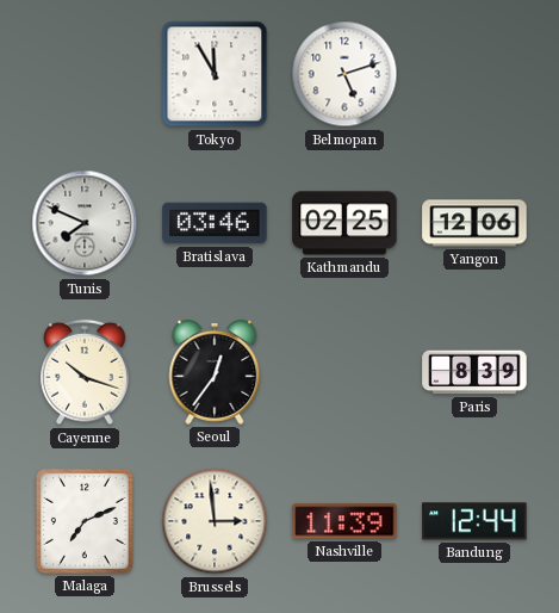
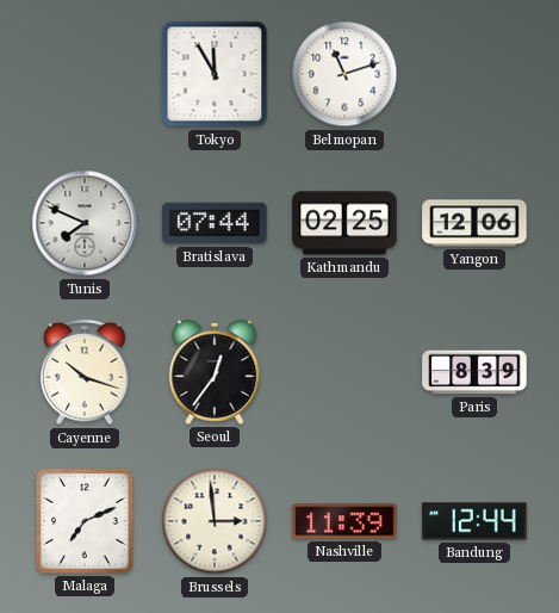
Belmopan: 5:12 -> 11:12
Bratislava: 03:46 -> 07:44
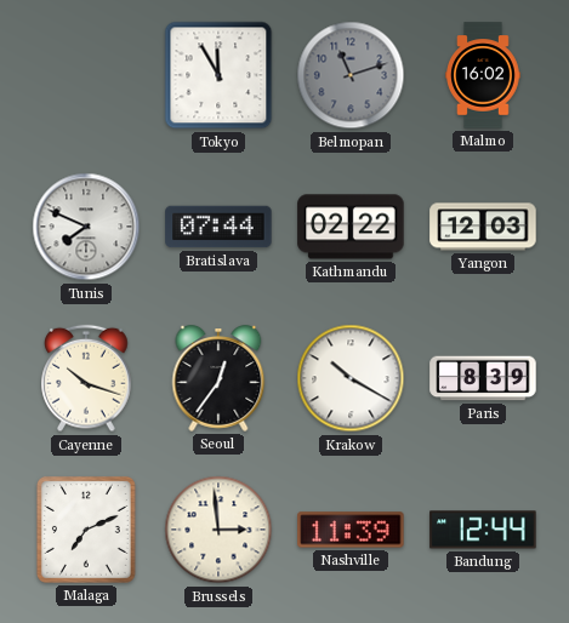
Belmopan dial: white -> grey
Malmo: none -> 16:02
Kathmandu: 02:25 -> 02:22
Yangon: 12:06 -> 12:03
Krakow: none -> 10:20
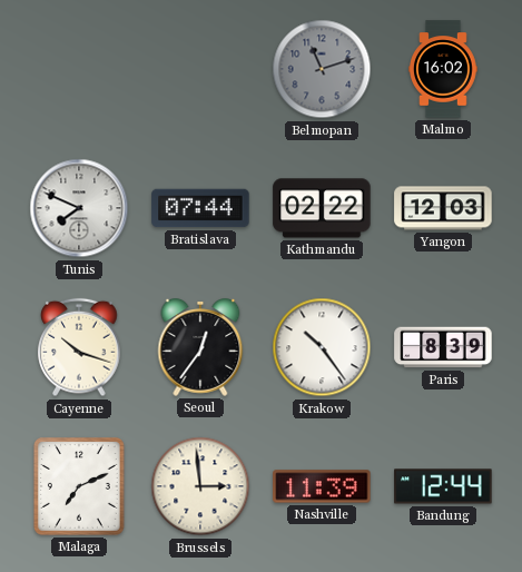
Tokyo: 11:55 -> none
Krakow: 10:20 -> 10:24
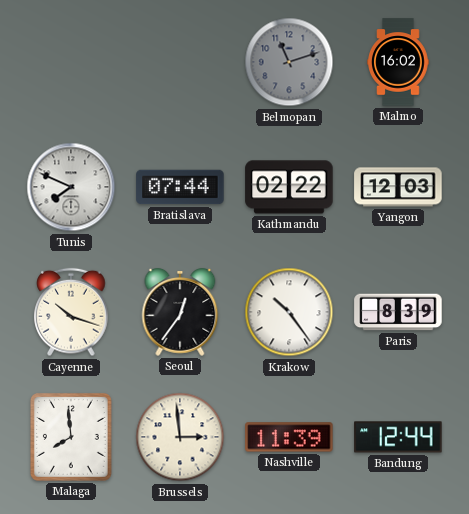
Malaga: 7:11 -> 7:59
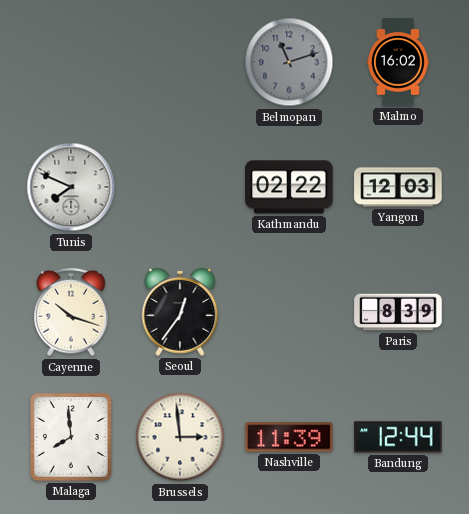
Bratislava: 07:44 -> none
Krakow: 10:24 -> none
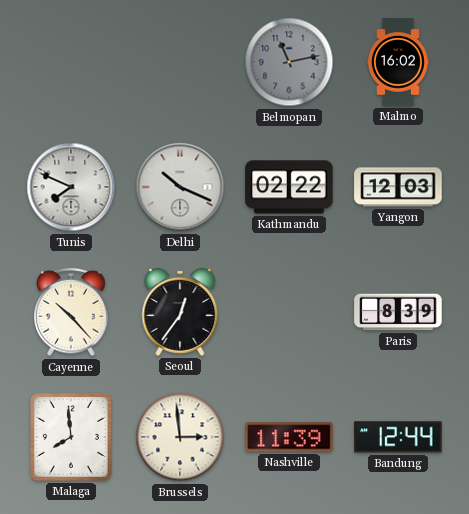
Belmopan: 11:12 -> 11:13
Delhi: none -> 10:19
Cayenne: 10:18 -> 10:23
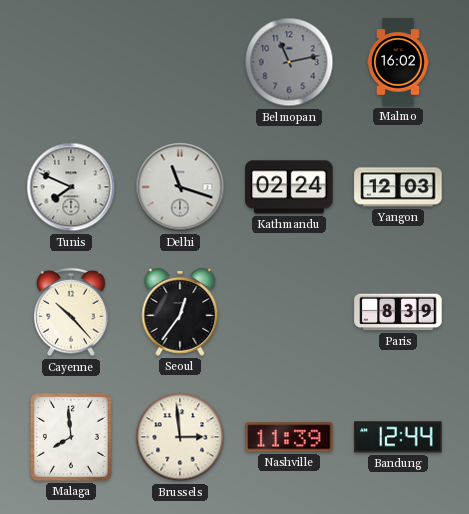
Delhi: 10:19 -> 11:18
Kathmandu: 02:22 -> 02:24
